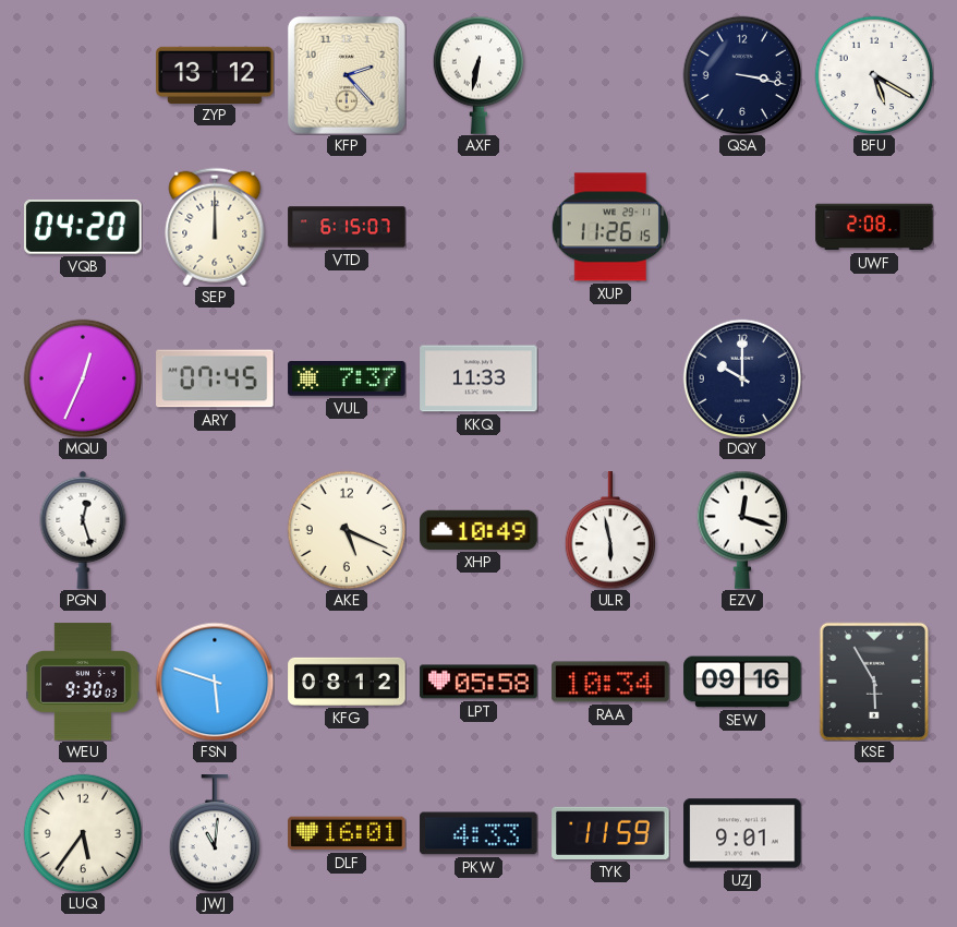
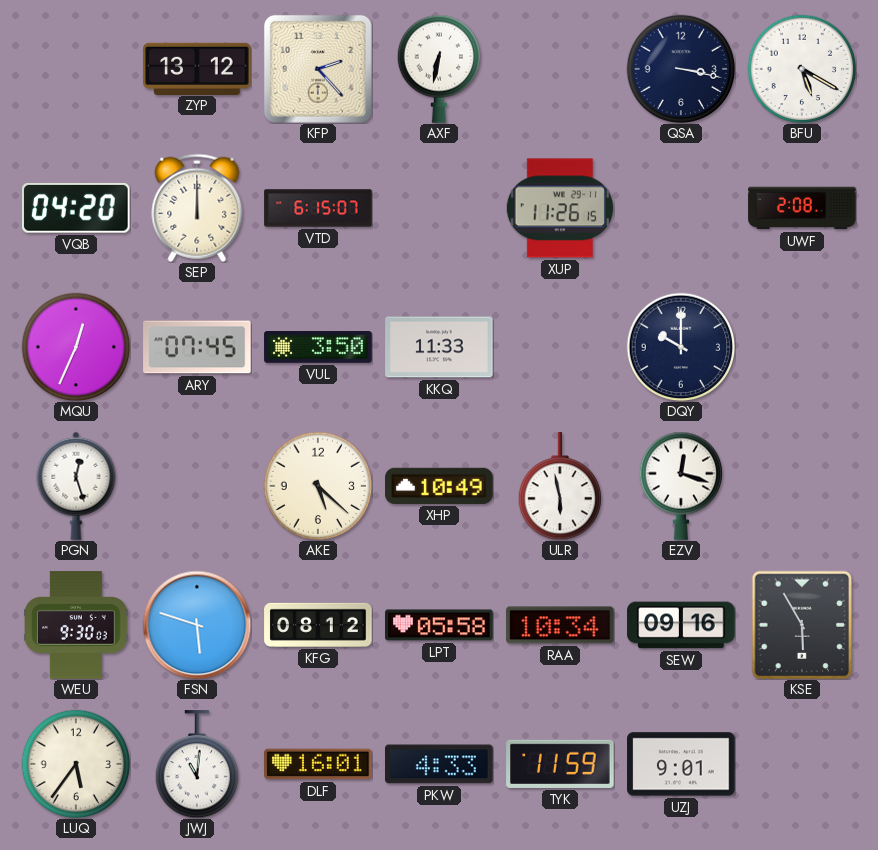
VUL: 7:37 -> 3:50
AKE: 5:19 -> 5:22
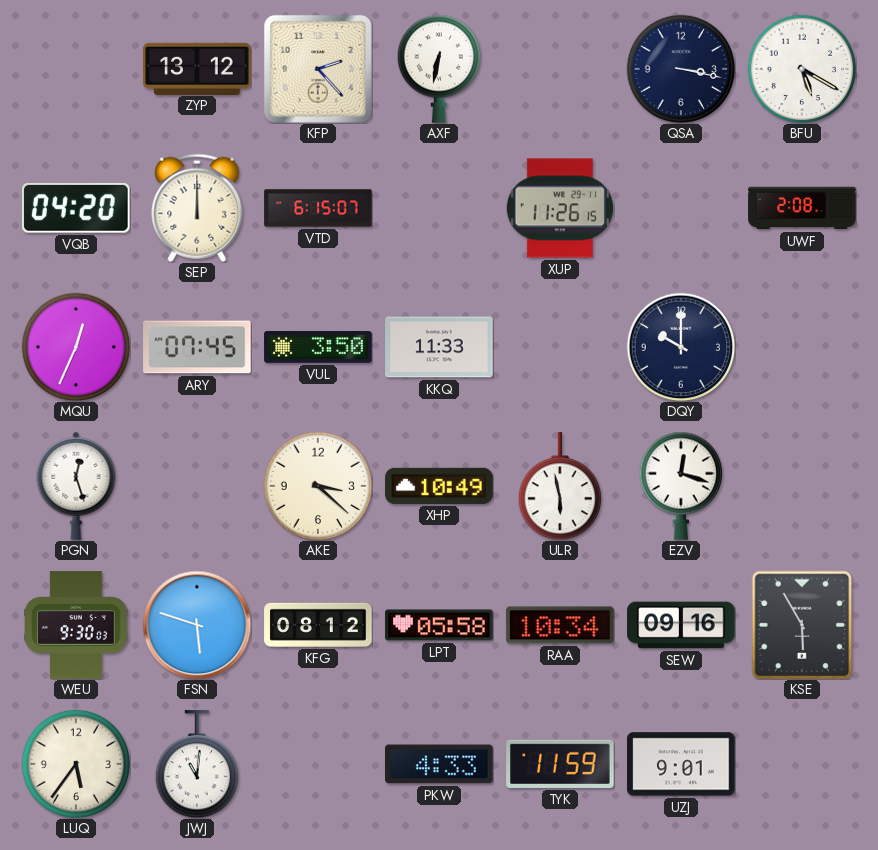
AKE: 5:22 -> 3:22
DLF: 16:01 -> none
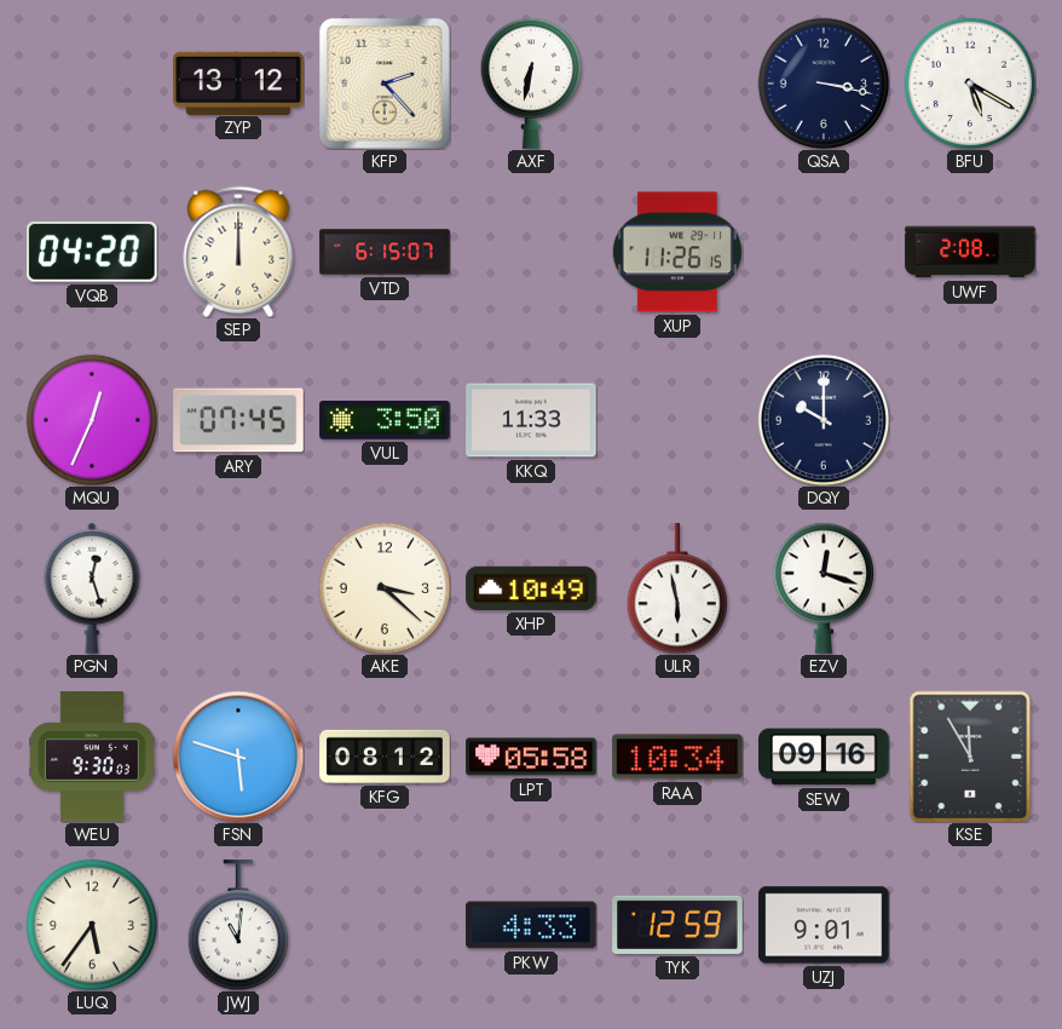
KSE: 5:55 -> 11:55
TYK: 11:59 -> 12:59
